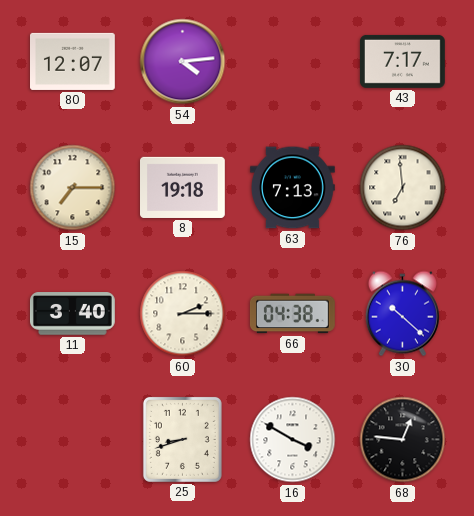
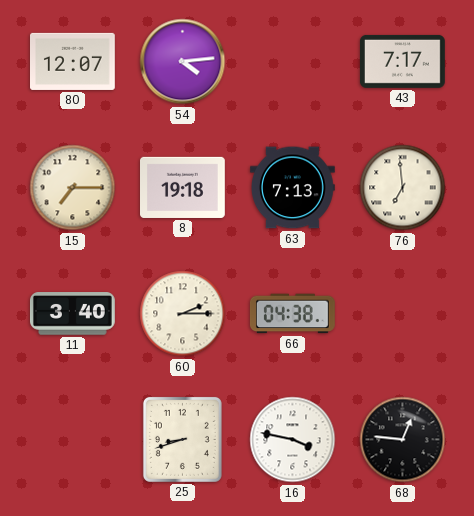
30: 10:22 -> none
16: 3:50 -> 3:47
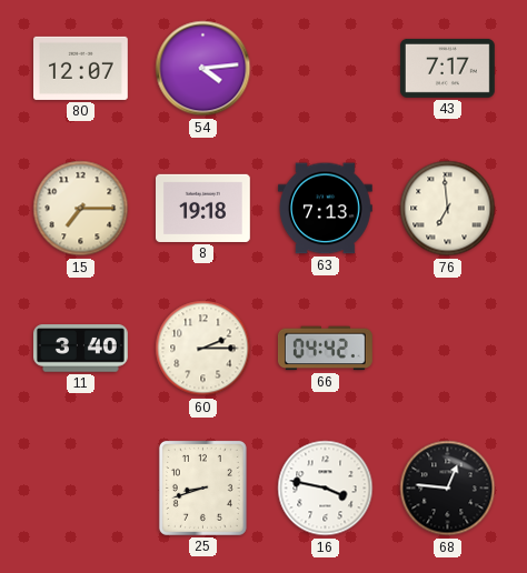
66: 04:38 -> 04:42
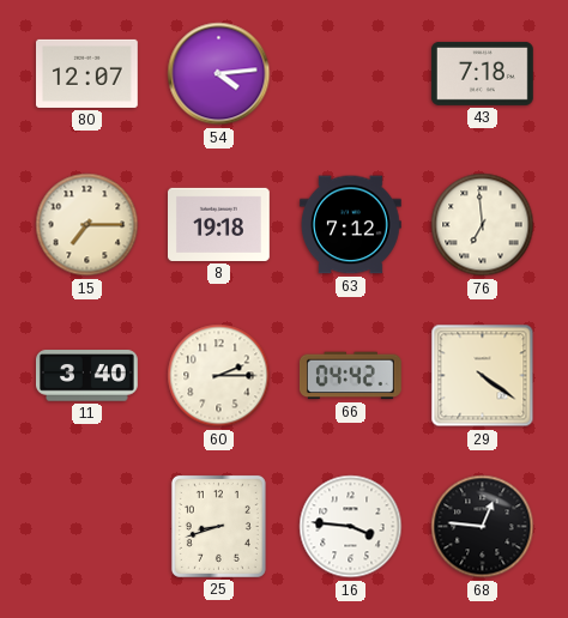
43: 7:17 -> 7:18
63: 7:13 -> 7:12
29: none -> 4:21
16: 3:47 -> 3:46
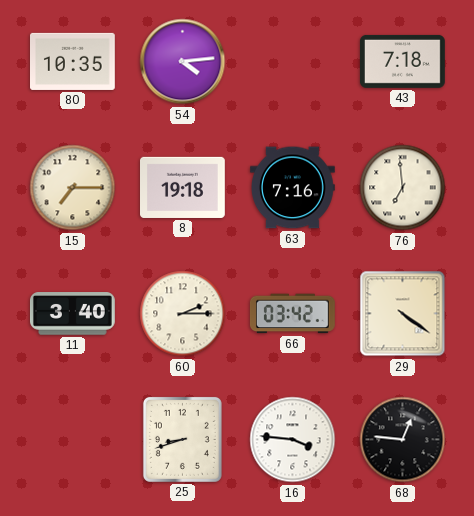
80: 12:07 -> 10:35
63: 7:12 -> 7:16
66: 04:42 -> 03:42
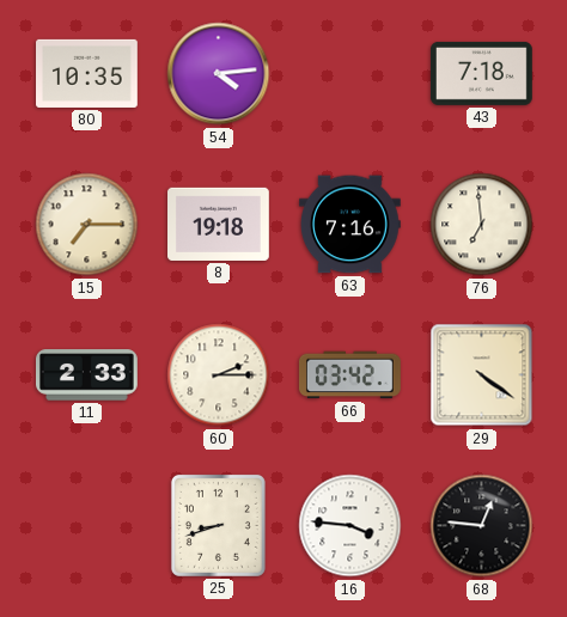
11: 3:40 -> 2:33
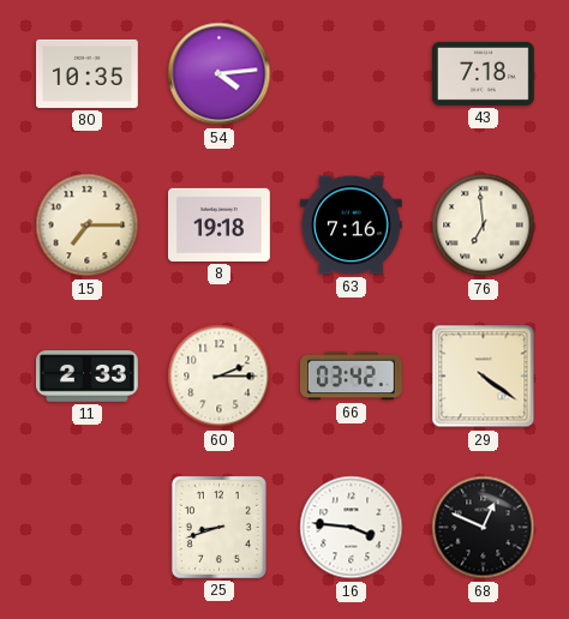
68: 12:46 -> 12:49
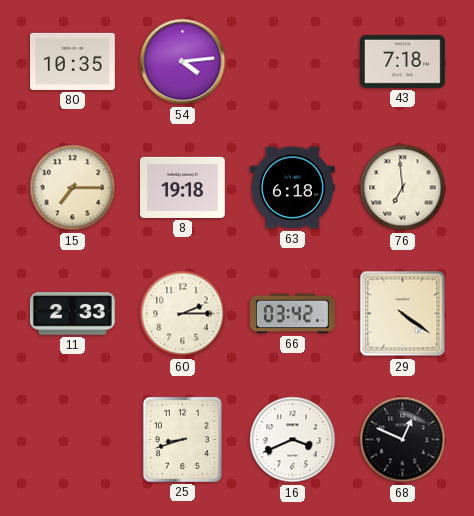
63: 7:16 -> 6:18
16: 3:46 -> 3:41
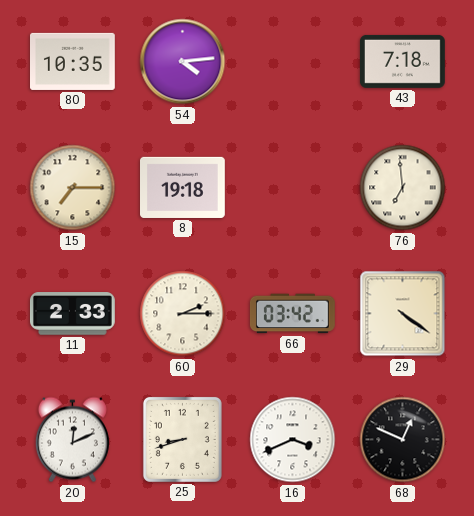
63: 6:18 -> none
20: none -> 12:11
